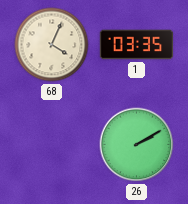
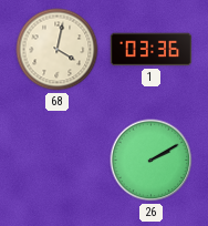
68: 4:04 -> 4:02
1: 03:35 -> 03:36
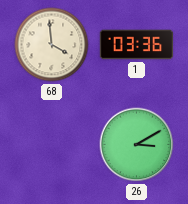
68: 4:02 -> 3:59
26: 2:10 -> 3:10
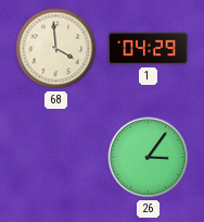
1: 03:36 -> 04:29
26: 3:10 -> 3:06
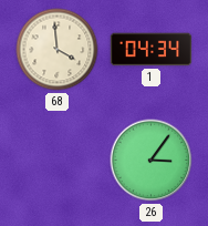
1: 04:29 -> 04:34
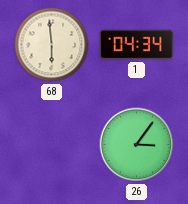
68: 3:59 -> 5:59
